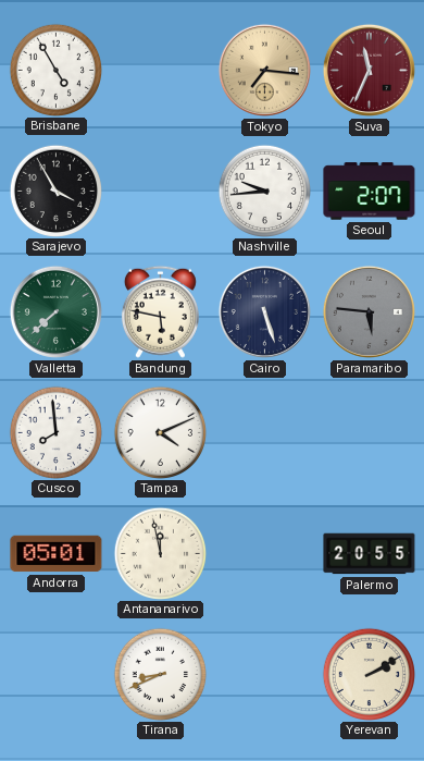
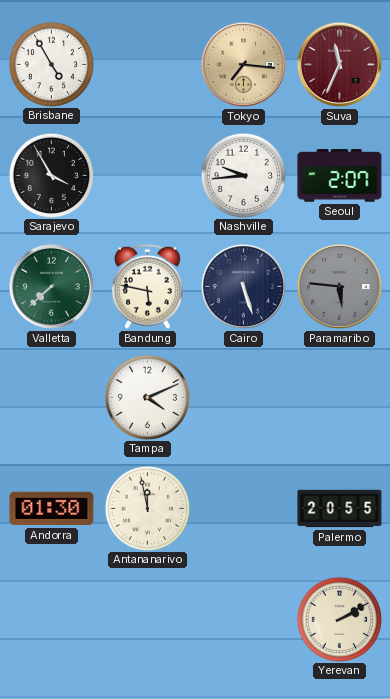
Cusco: 7:59 -> none
Andorra: 05:01 -> 01:30
Tirana: 8:41 -> none
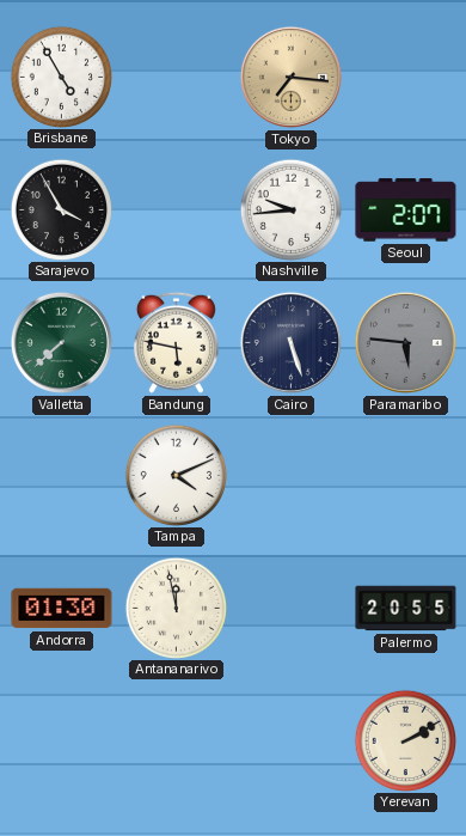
Suva: 11:34 -> none
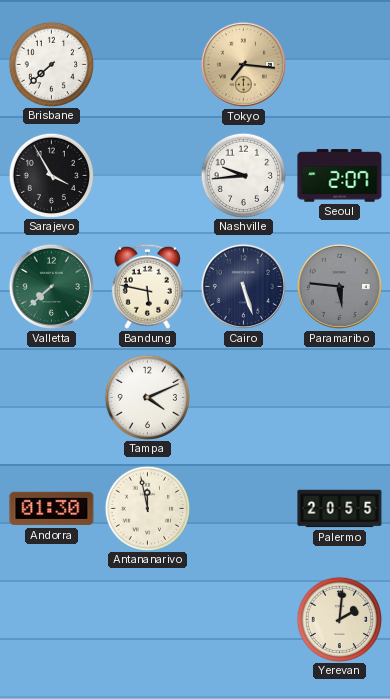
Brisbane: 4:55 -> 7:38
Yerevan: 2:10 -> 2:01
